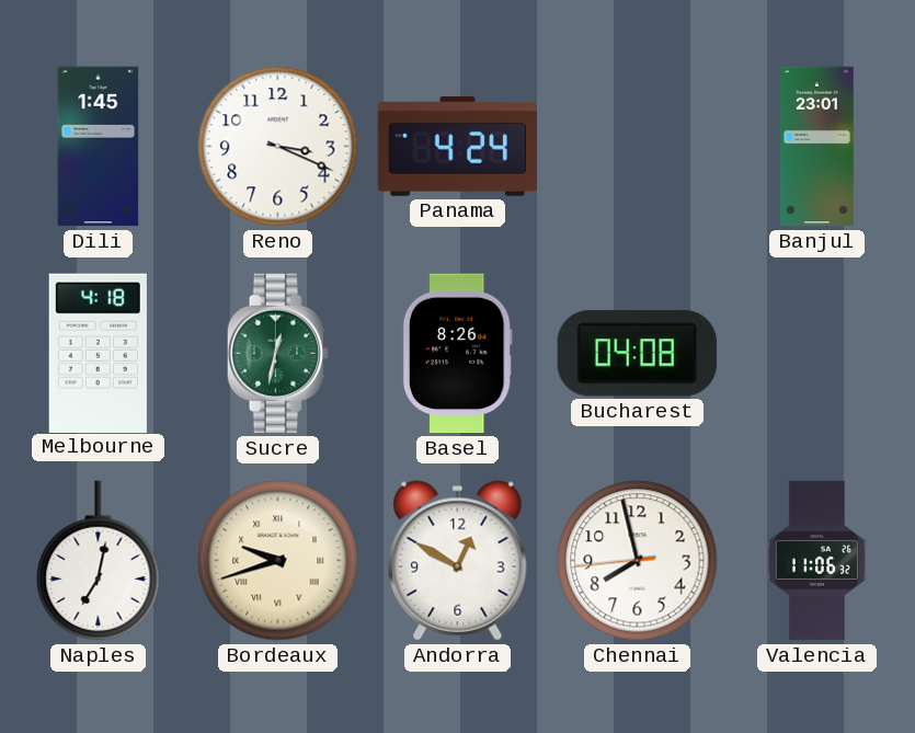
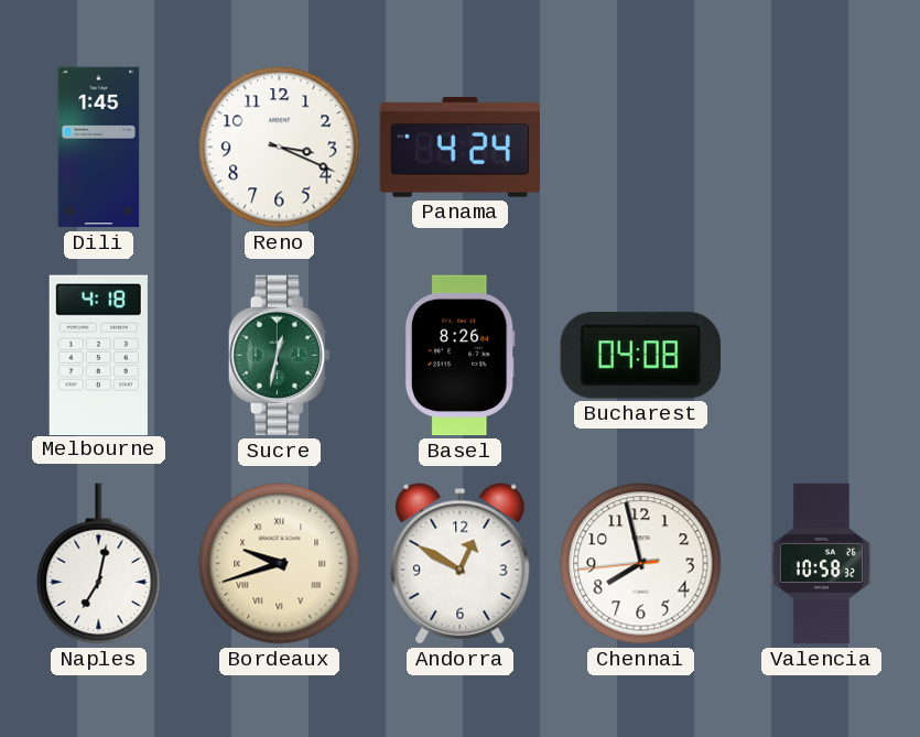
Banjul: 23:01 -> none
Valencia: 11:06 -> 10:58
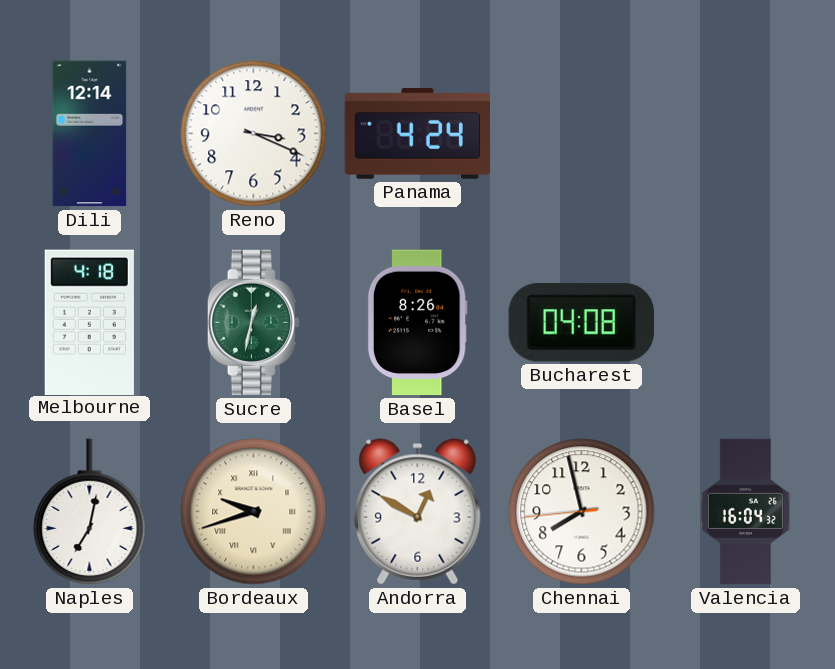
Dili: 1:45 -> 12:14
Valencia: 10:58 -> 16:04
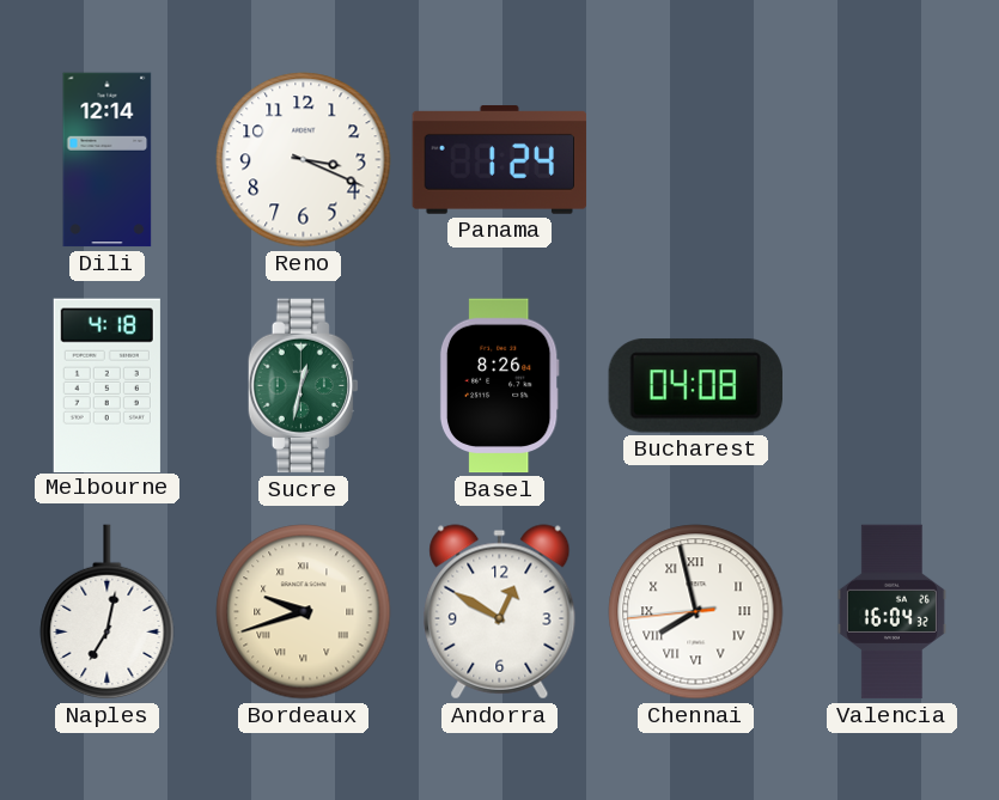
Panama: 4:24 -> 1:24
Chennai numerals: Arabic -> Roman
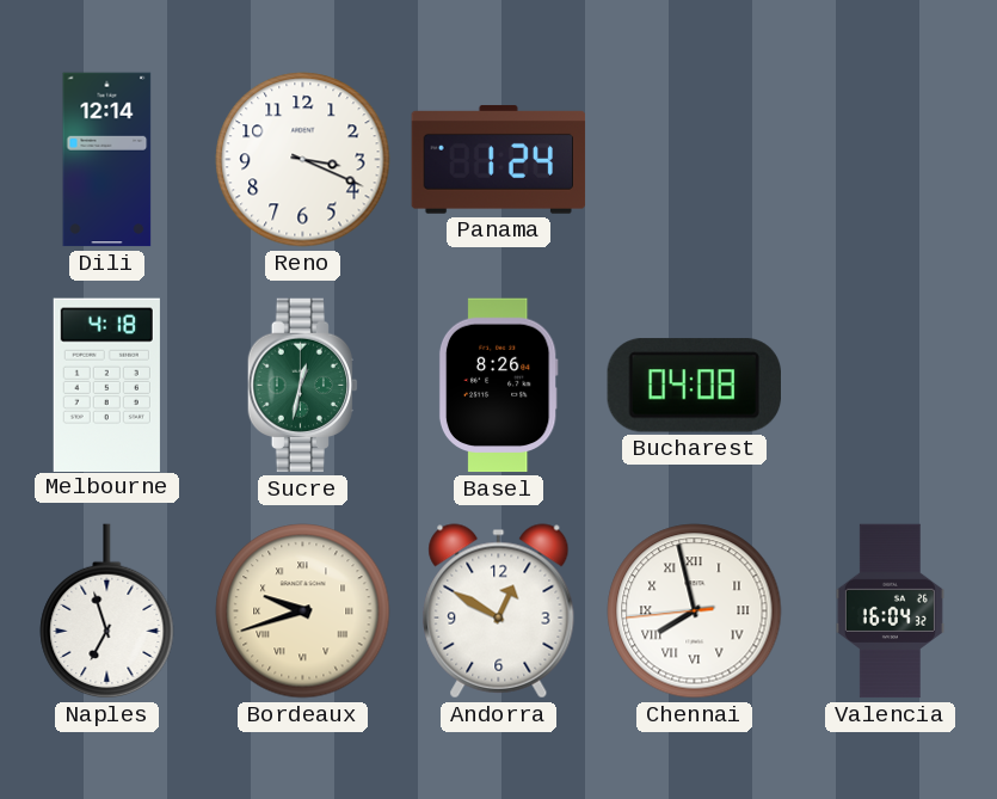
Naples: 7:02 -> 6:57
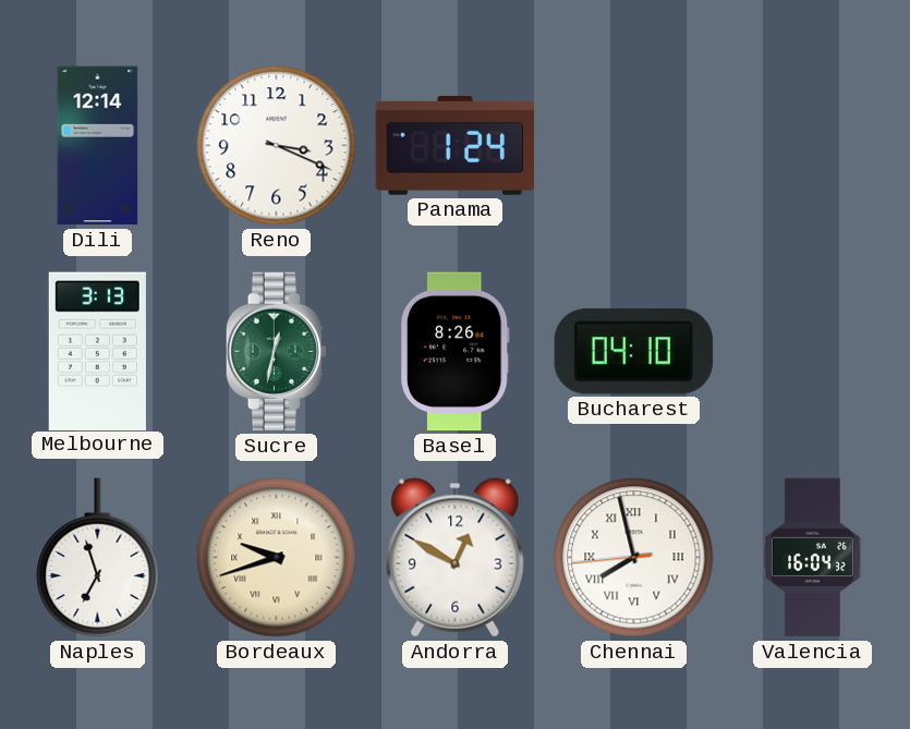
Melbourne: 4:18 -> 3:13
Bucharest: 04:08 -> 04:10
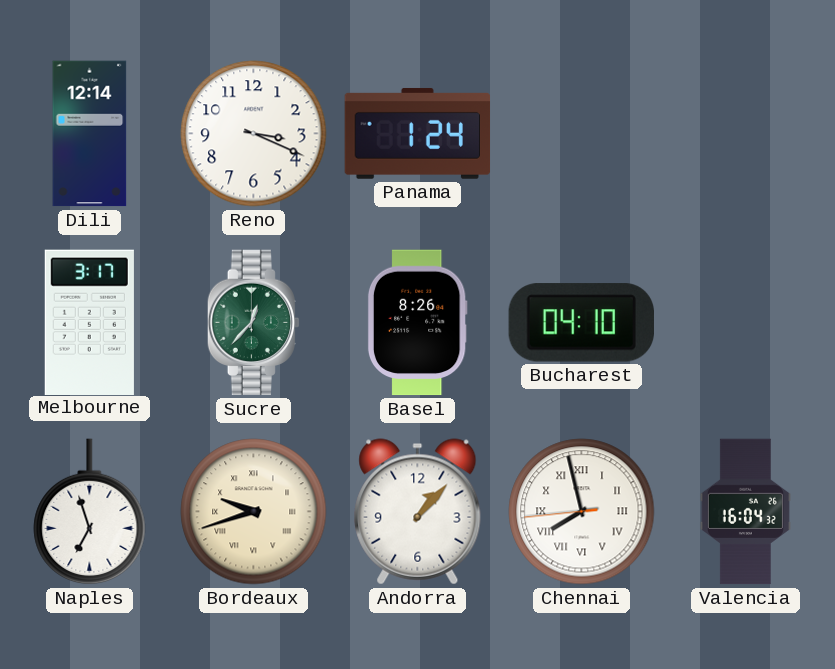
Melbourne: 3:13 -> 3:17
Sucre: 12:32 -> 12:37
Andorra: 12:50 -> 1:07
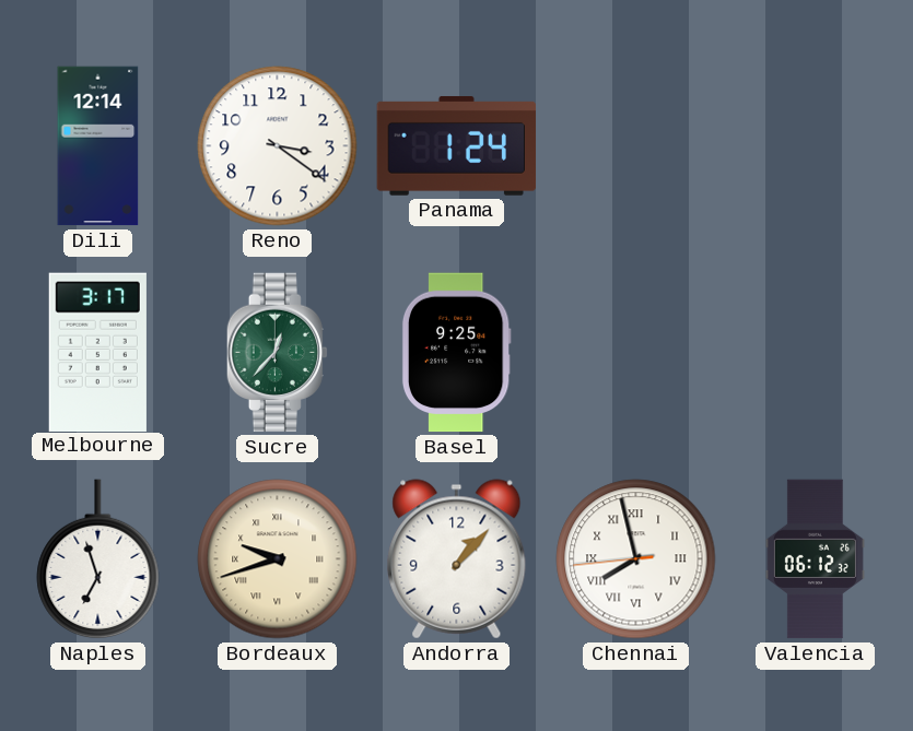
Reno: 3:19 -> 3:21
Basel: 8:26 -> 9:25
Bucharest: 04:10 -> none
Valencia: 16:04 -> 06:12
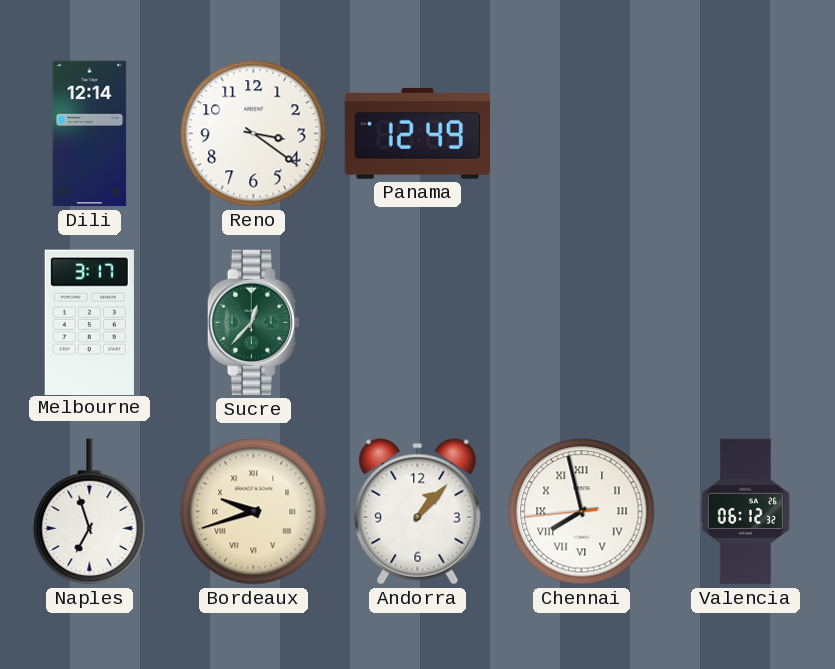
Panama: 1:24 -> 12:49
Basel: 9:25 -> none
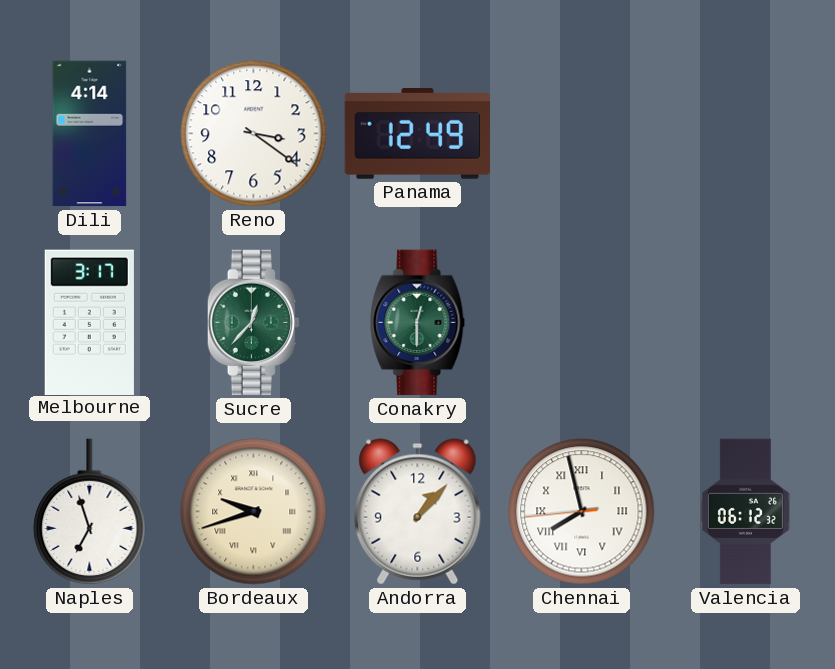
Dili: 12:14 -> 4:14
Conakry: none -> 12:30
